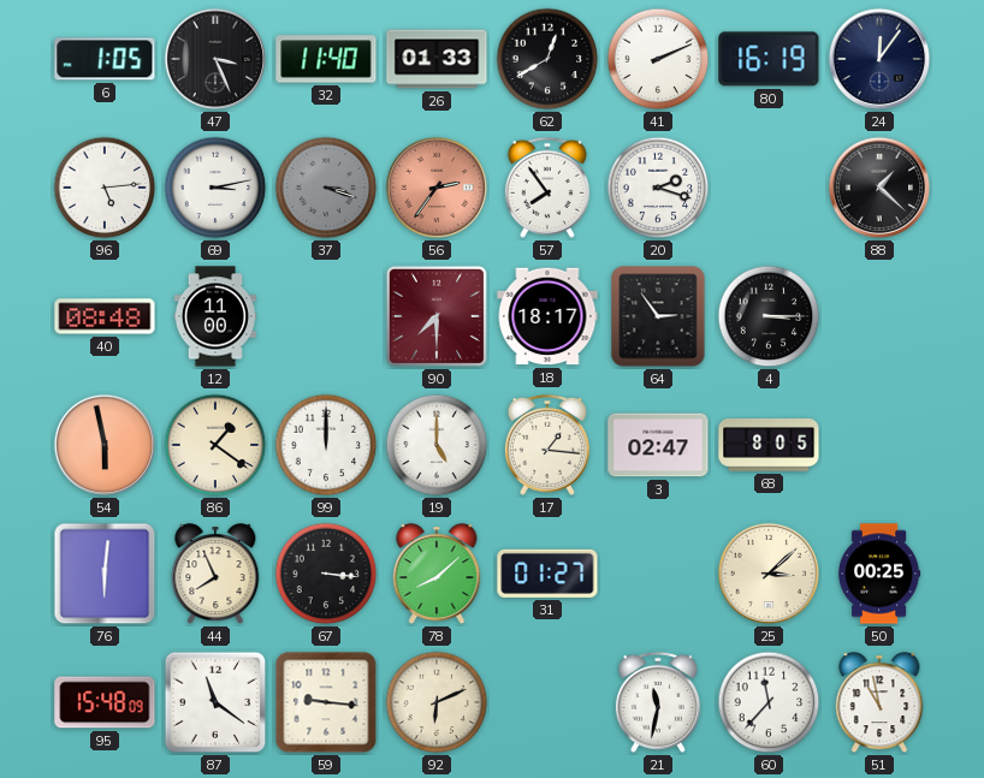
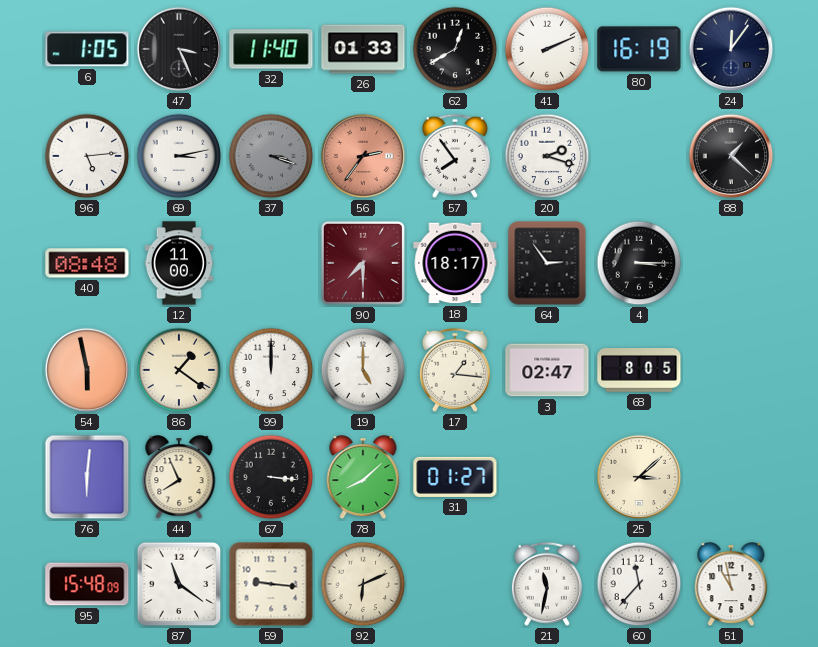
50: 00:25 -> none
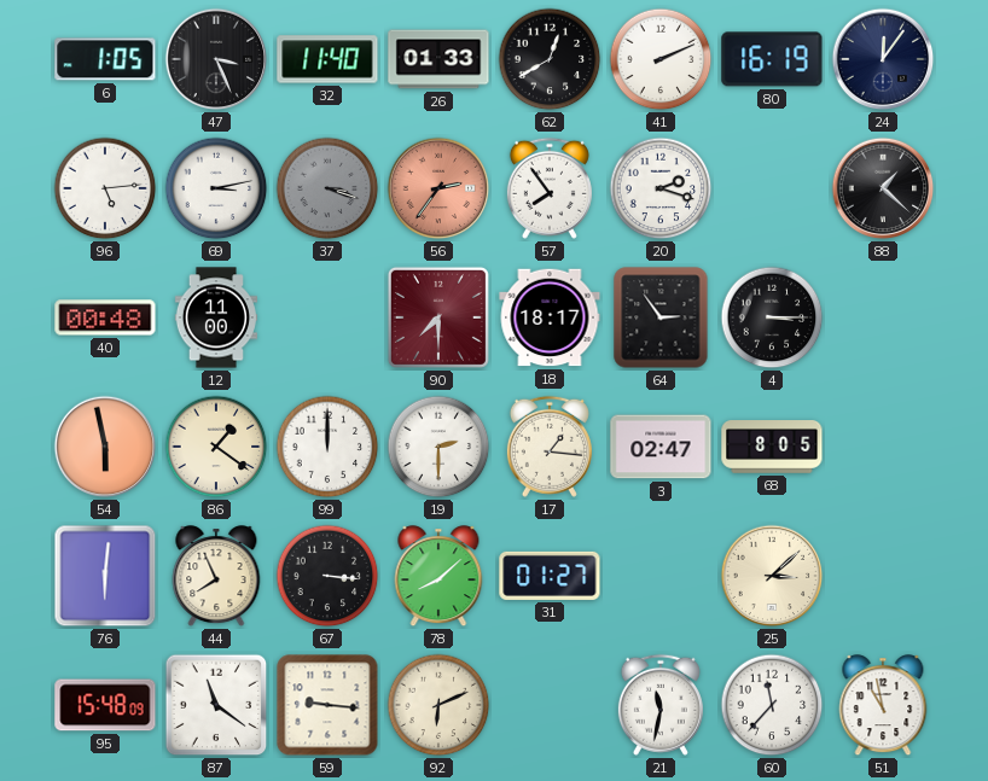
40: 08:48 -> 00:48
19: 5:00 -> 2:30
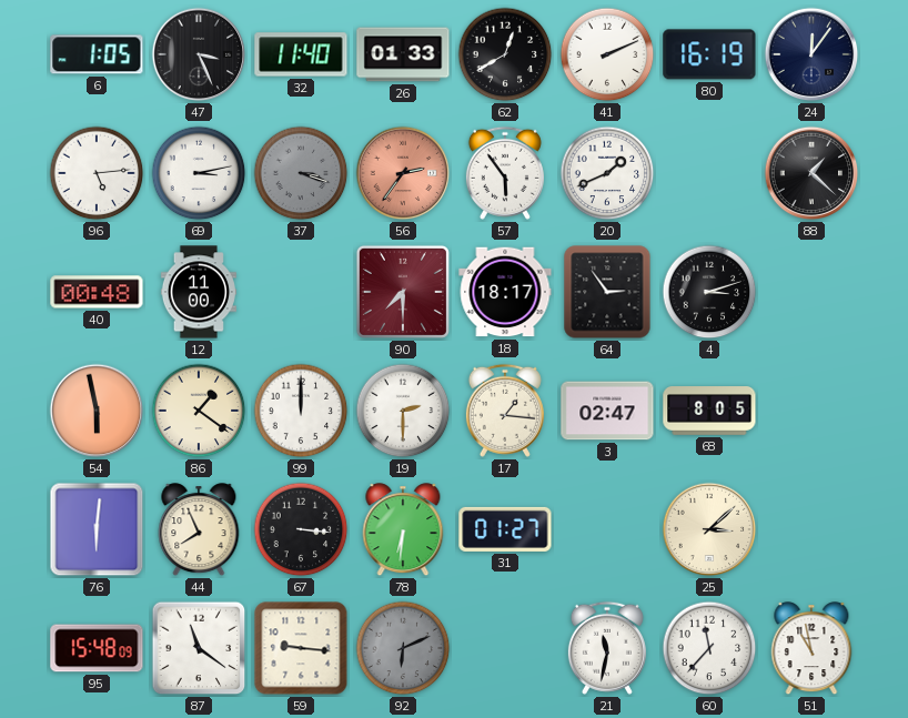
57: 7:54 -> 5:54
20: 2:18 -> 1:41
4: 3:15 -> 3:12
78: 8:08 -> 6:31
92 dial: cream -> grey
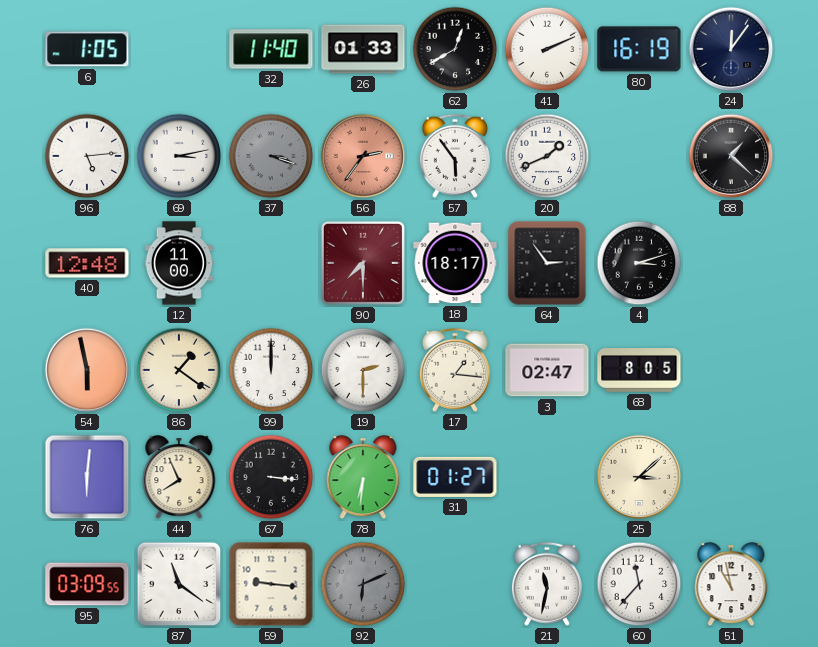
47: 3:26 -> none
40: 00:48 -> 12:48
95: 15:48 -> 03:09
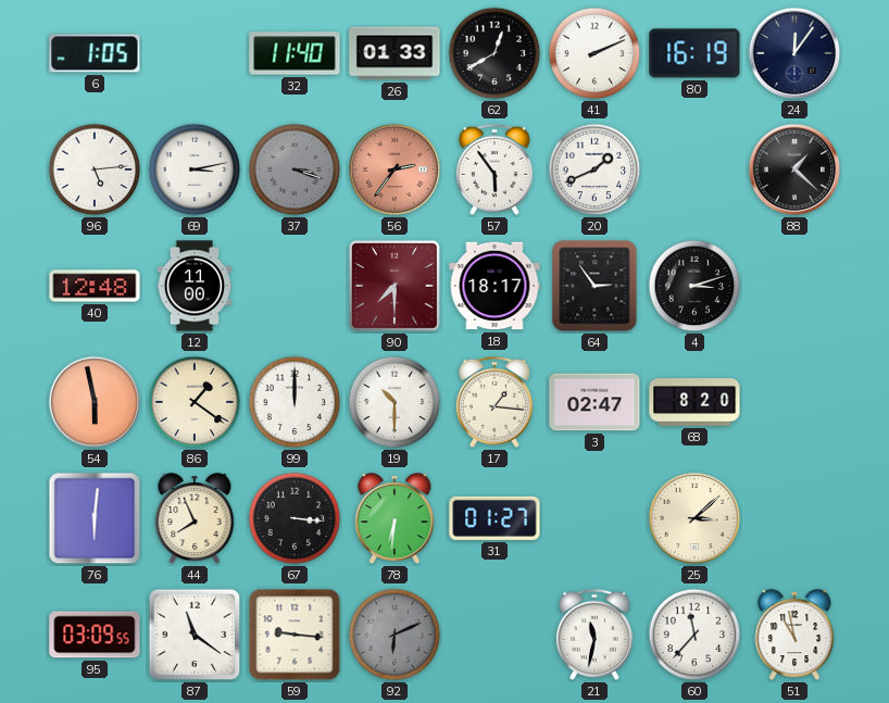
19: 2:30 -> 10:30
68: 8:05 -> 8:20
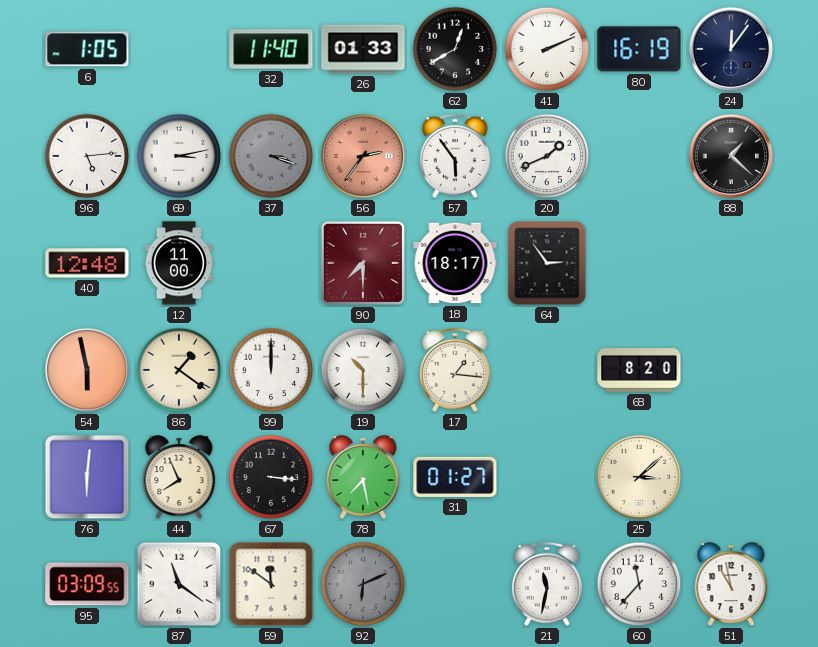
4: 3:12 -> none
3: 02:47 -> none
78: 6:31 -> 7:28
59: 9:16 -> 11:51
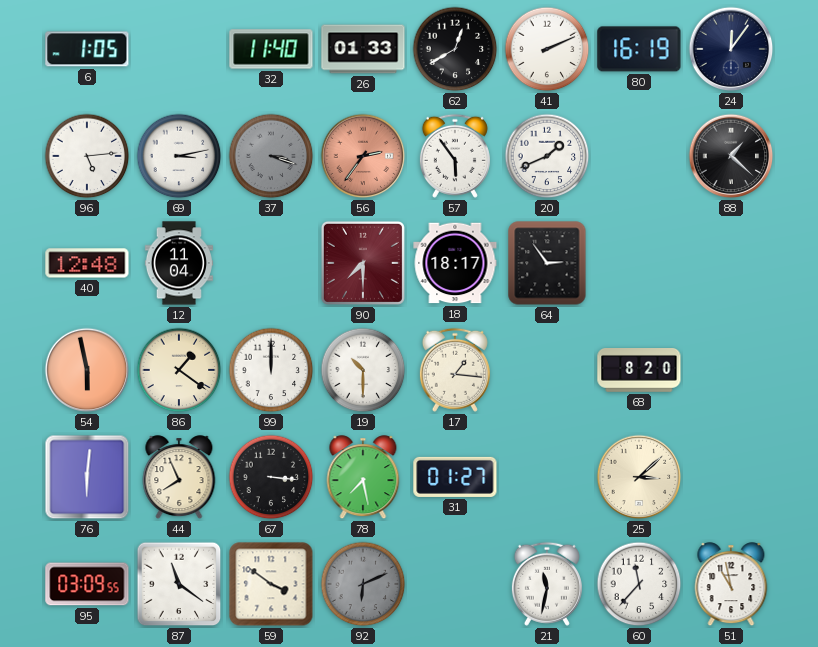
12: 11:00 -> 11:04
59: 11:51 -> 3:51
